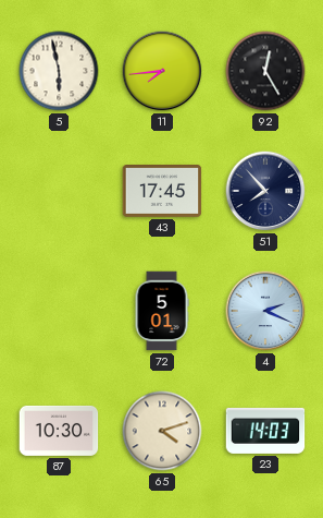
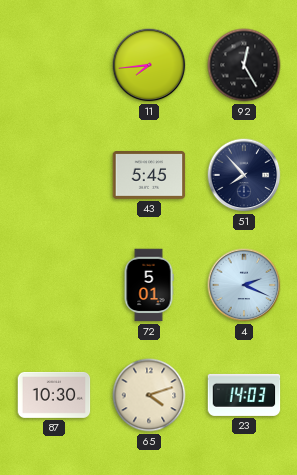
5: 5:58 -> none
43: 17:45 -> 5:45
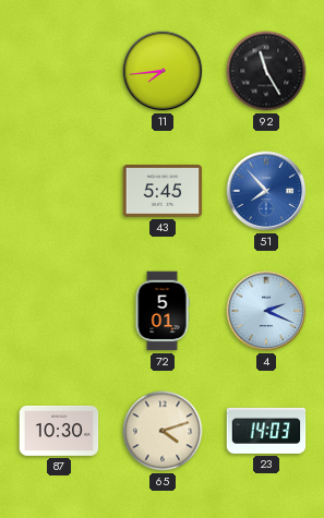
92: 12:25 -> 11:25
51 dial: navy -> blue
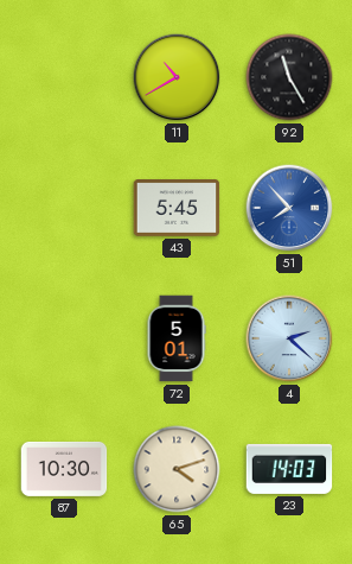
11: 7:44 -> 10:40
4: 2:19 -> 2:22
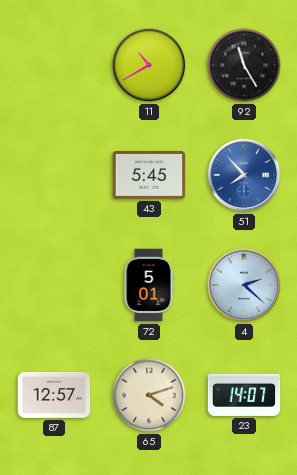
87: 10:30 -> 12:57
23: 14:03 -> 14:07
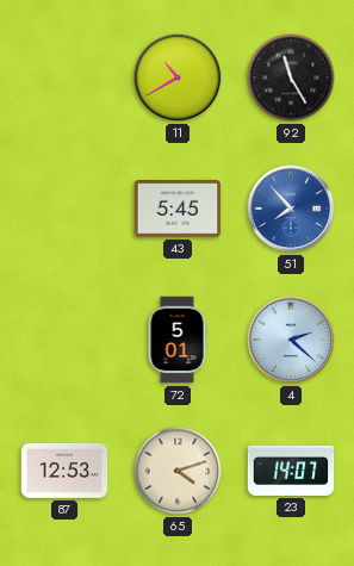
87: 12:57 -> 12:53
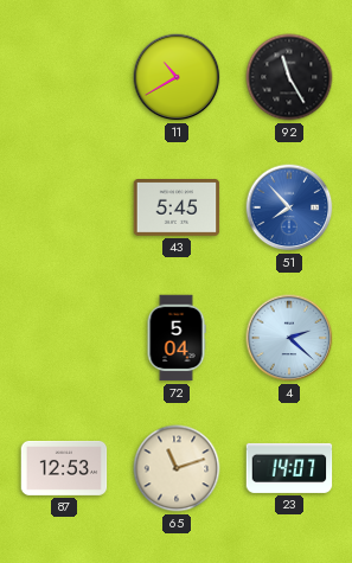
72: 5:01 -> 5:04
65: 4:12 -> 11:12
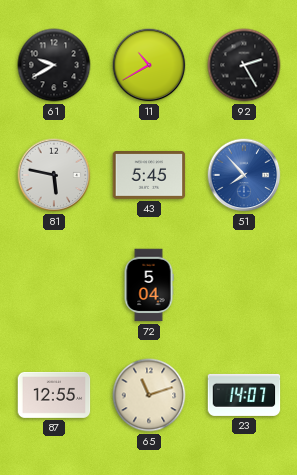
61: none -> 9:40
92: 11:25 -> 2:25
81: none -> 5:47
4: 2:22 -> none
87: 12:53 -> 12:55
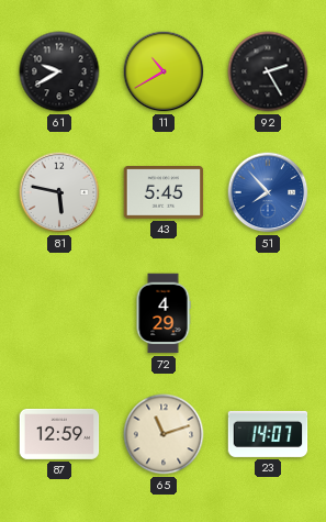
72: 5:04 -> 4:29
87: 12:55 -> 12:59
